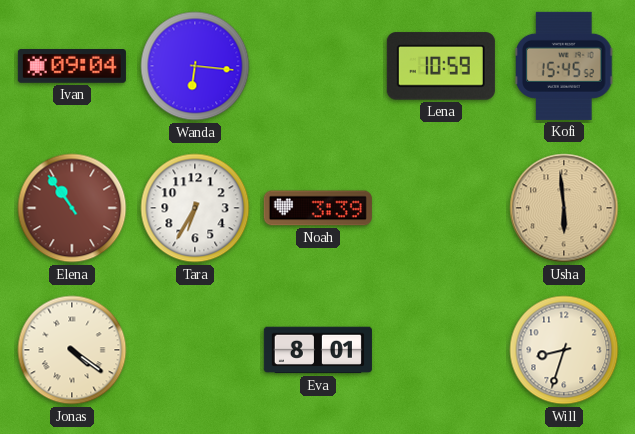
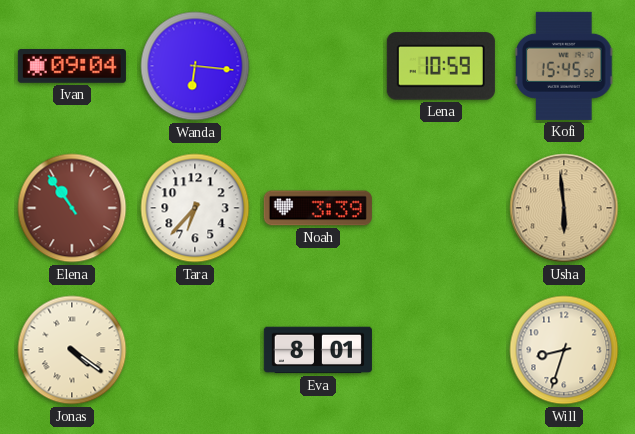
Tara: 6:35 -> 6:37
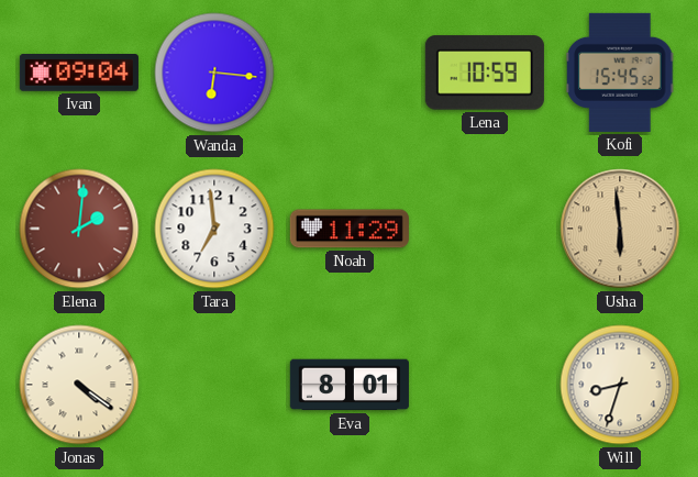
Elena: 10:54 -> 2:01
Tara: 6:37 -> 6:59
Noah: 3:39 -> 11:29
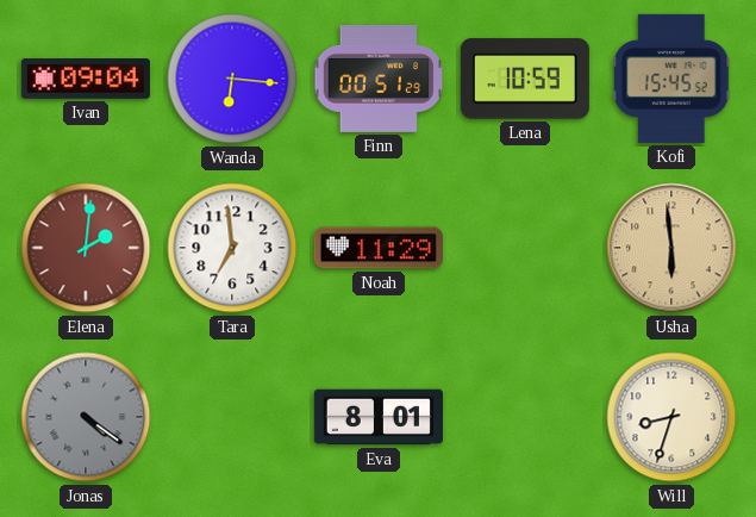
Finn: none -> 00:51
Jonas dial: cream -> grey
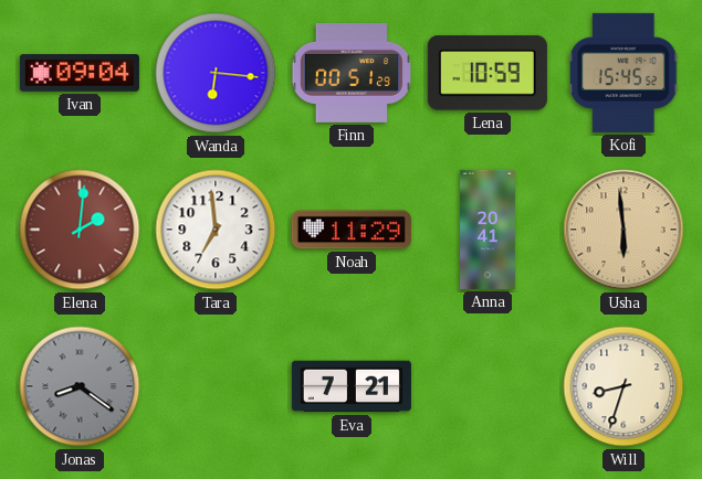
Anna: none -> 20:41
Jonas: 4:21 -> 8:21
Eva: 8:01 -> 7:21
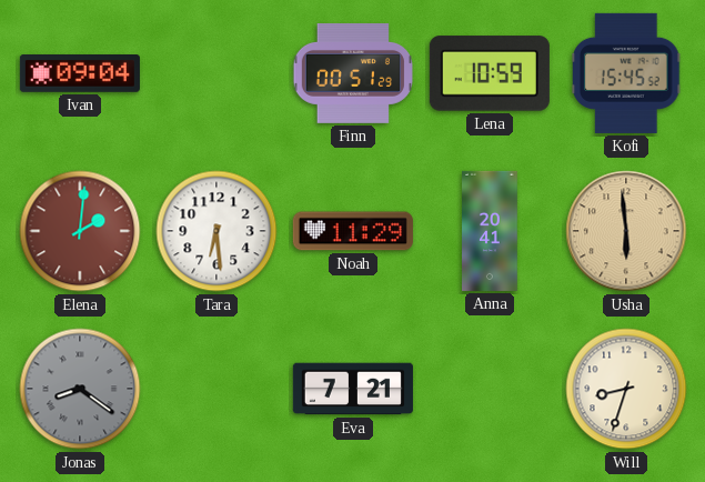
Wanda: 6:16 -> none
Tara: 6:59 -> 6:29
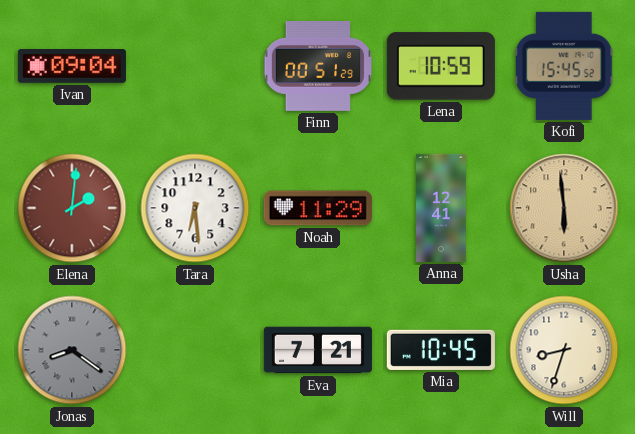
Anna: 20:41 -> 12:41
Mia: none -> 10:45
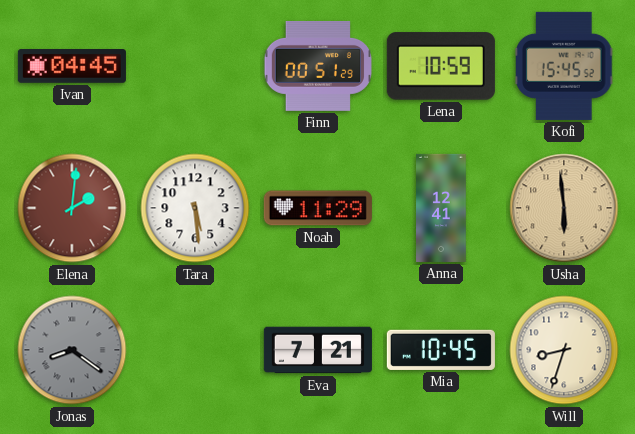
Ivan: 09:04 -> 04:45
Tara: 6:29 -> 5:29
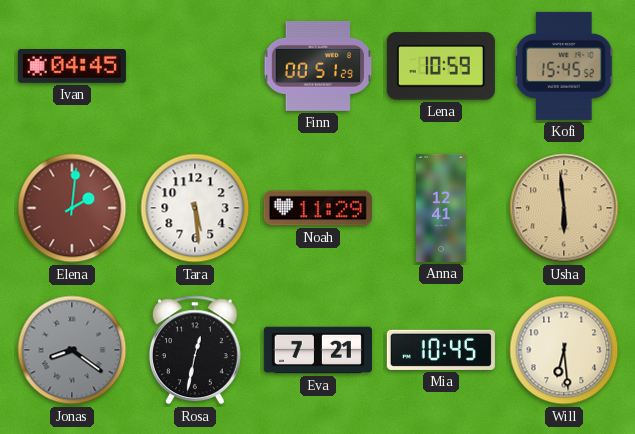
Rosa: none -> 12:32
Will: 8:33 -> 6:29
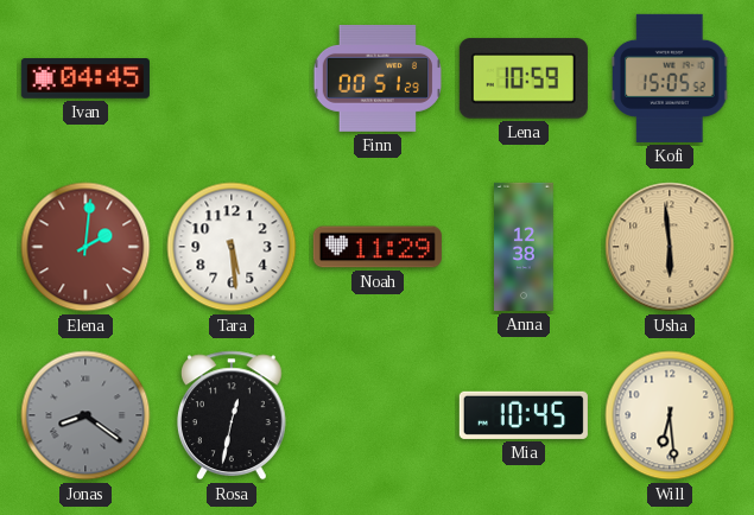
Kofi: 15:45 -> 15:05
Anna: 12:41 -> 12:38
Eva: 7:21 -> none
